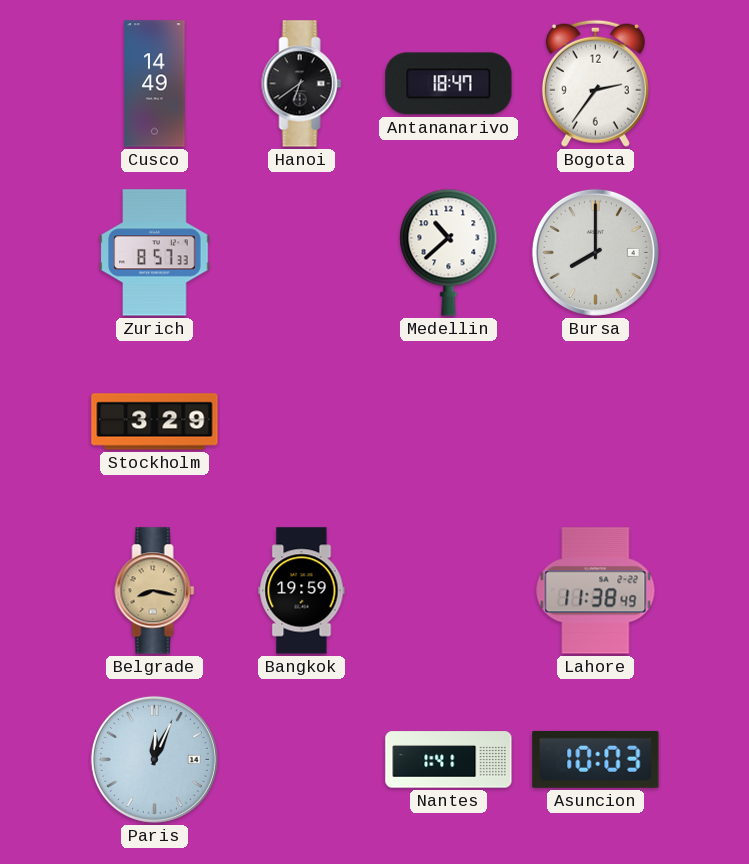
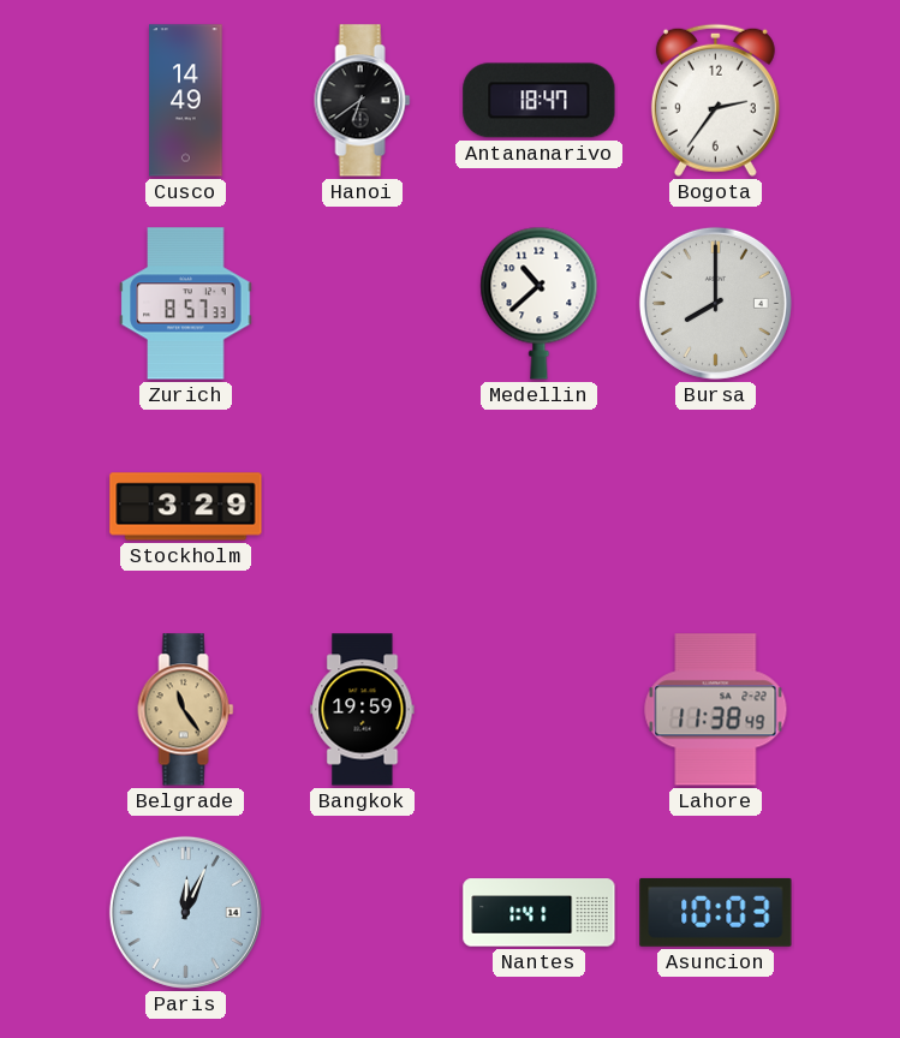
Belgrade: 8:17 -> 11:24
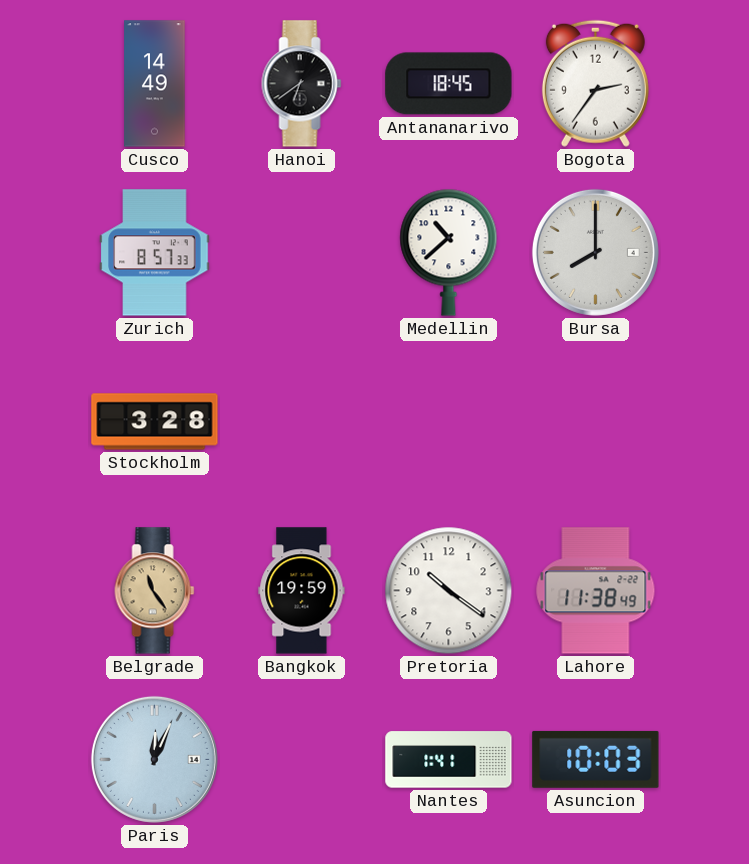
Antananarivo: 18:47 -> 18:45
Stockholm: 3:29 -> 3:28
Pretoria: none -> 10:21
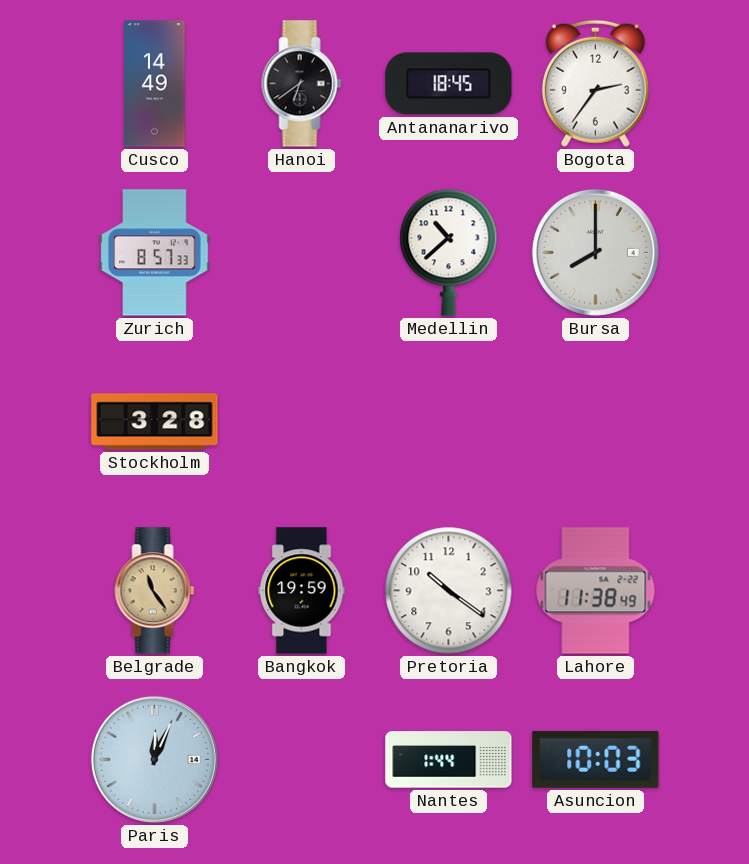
Nantes: 1:41 -> 1:44
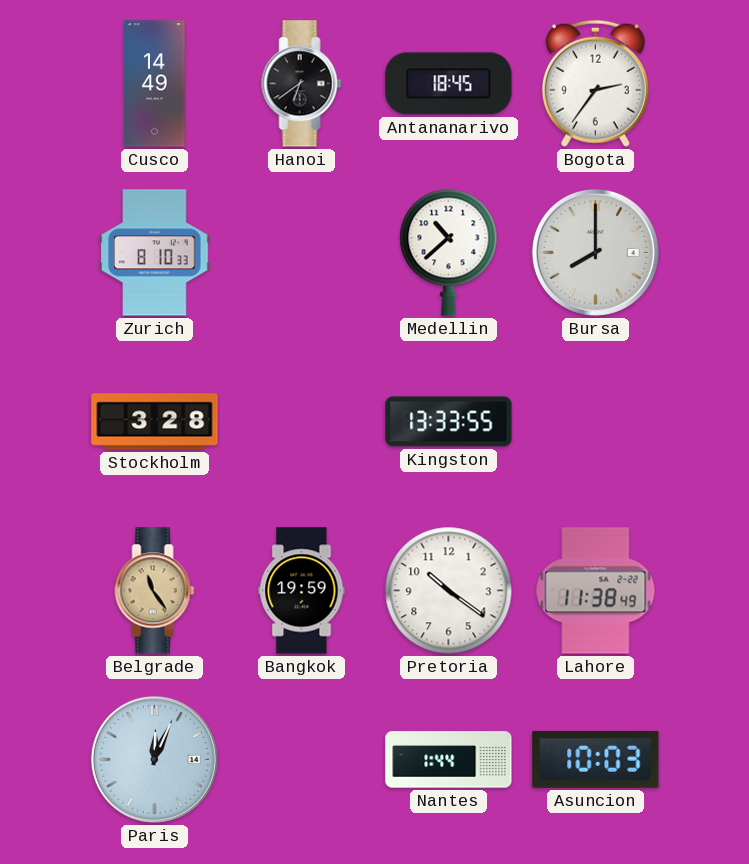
Zurich: 8:57 -> 8:10
Kingston: none -> 13:33
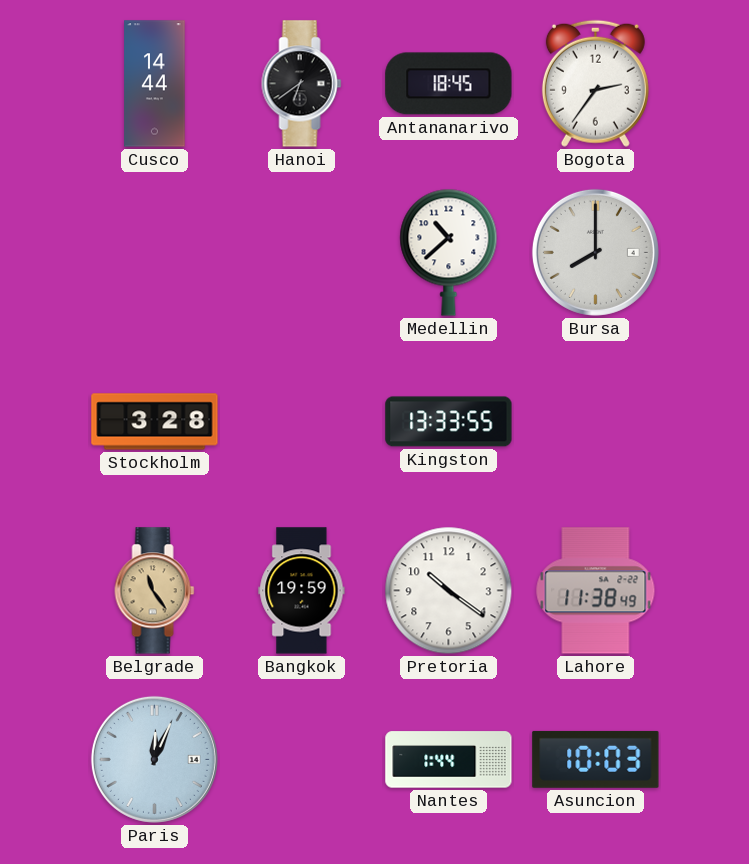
Cusco: 14:49 -> 14:44
Zurich: 8:10 -> none
